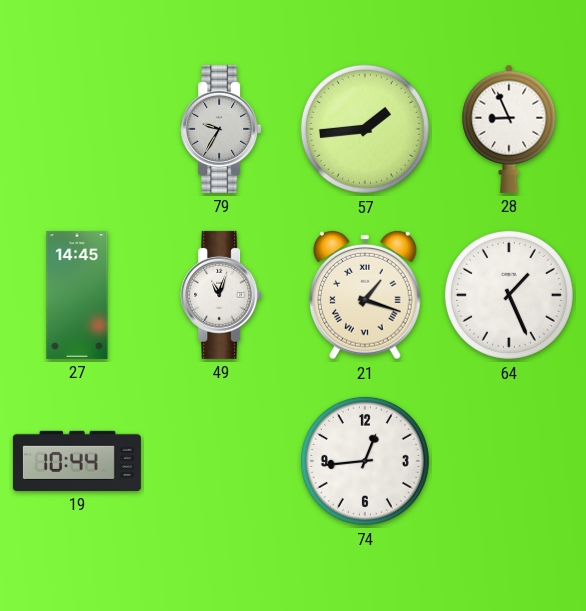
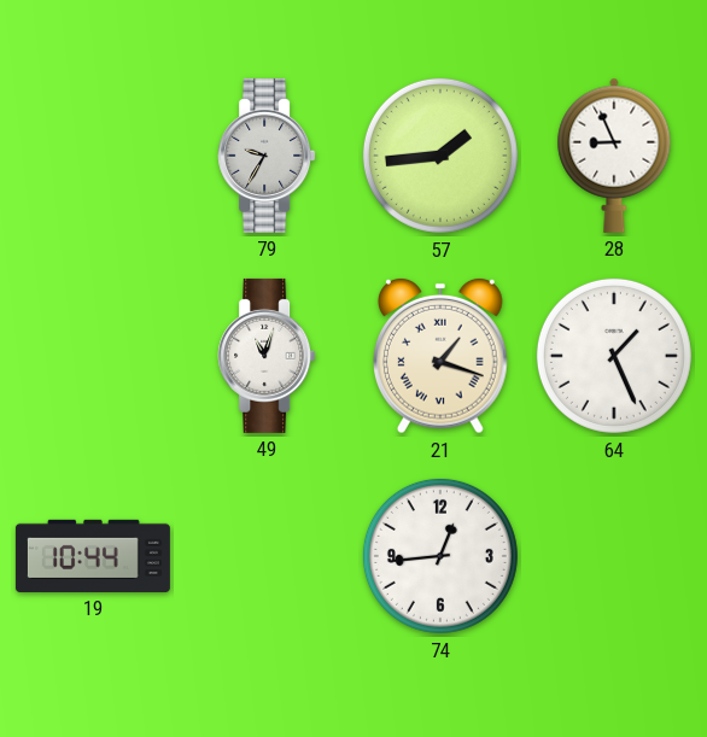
27: 14:45 -> none
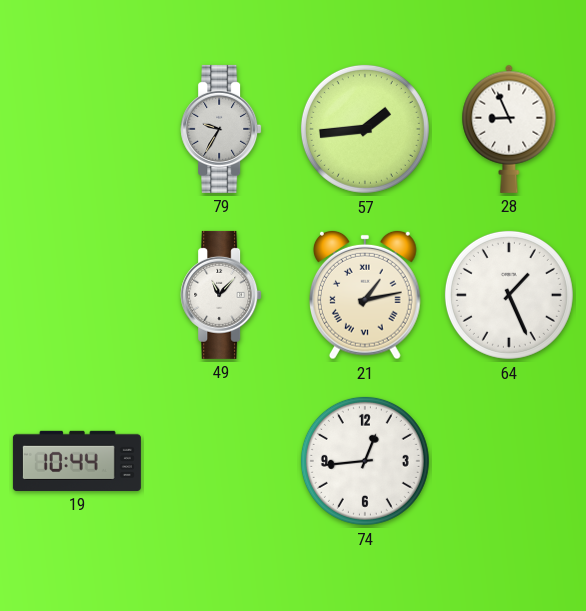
49: 11:03 -> 11:07
21: 1:18 -> 1:13
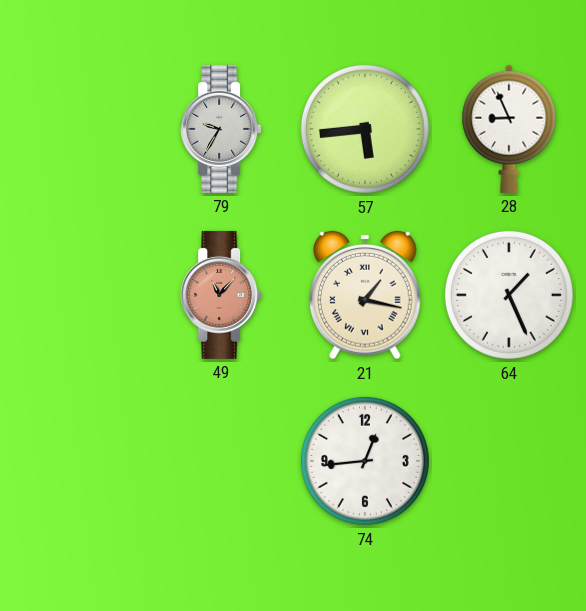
57: 1:44 -> 5:44
49 dial: white -> salmon
21: 1:13 -> 1:17
19: 10:44 -> none
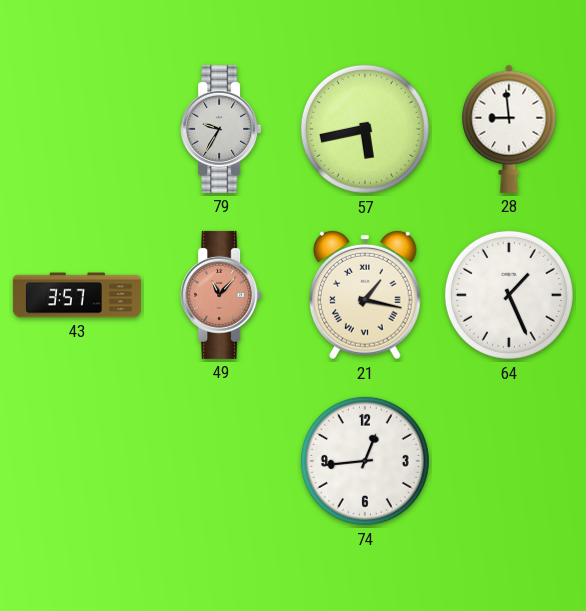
57: 5:44 -> 5:43
28: 8:56 -> 8:59
43: none -> 3:57
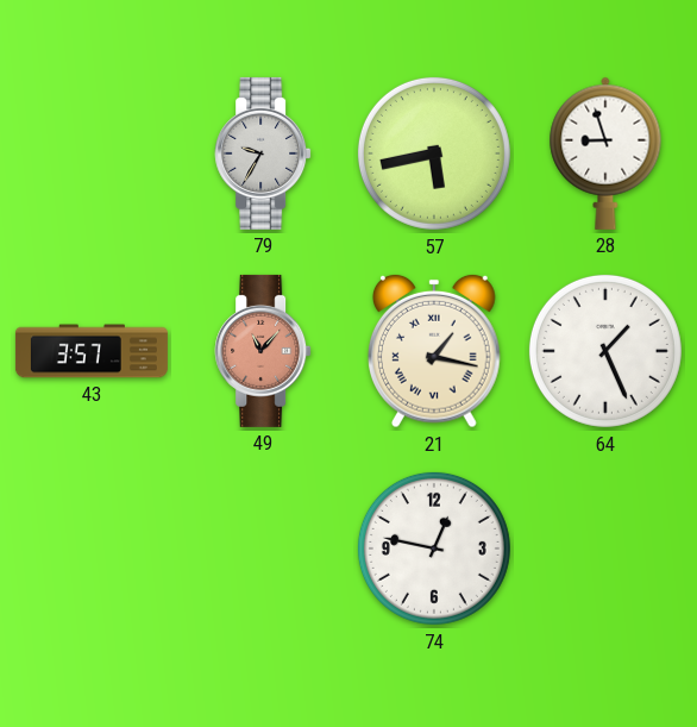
28: 8:59 -> 8:57
74: 12:44 -> 12:47
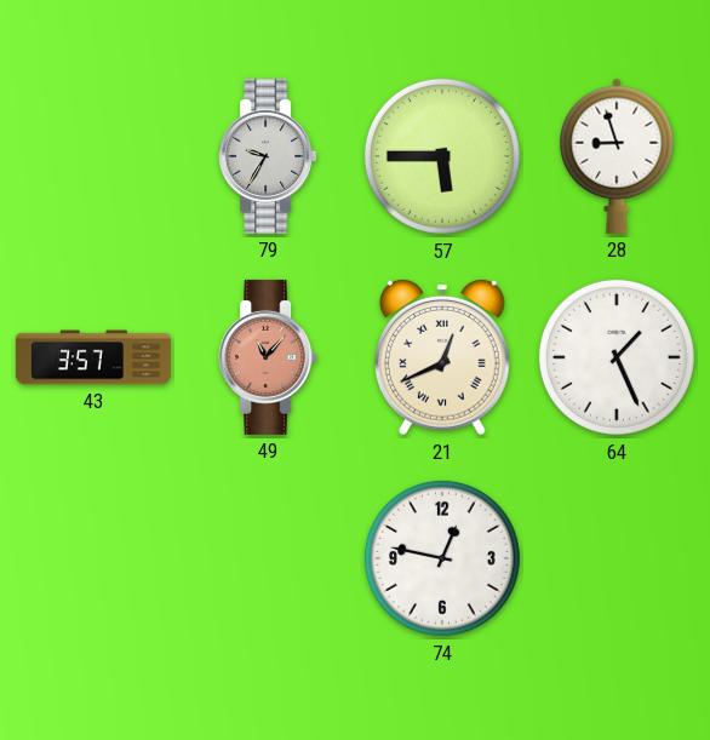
57: 5:43 -> 5:45
21: 1:17 -> 12:41
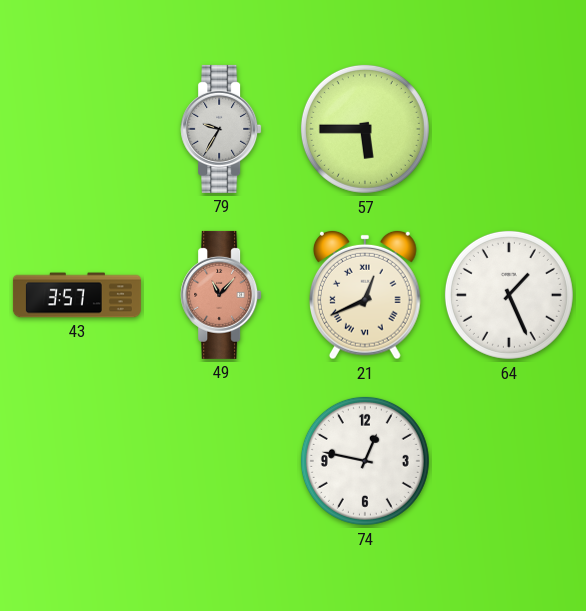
28: 8:57 -> none
